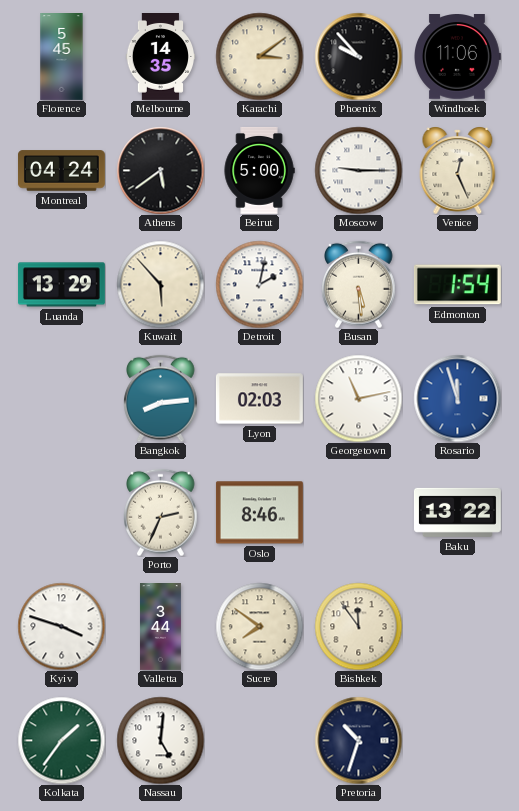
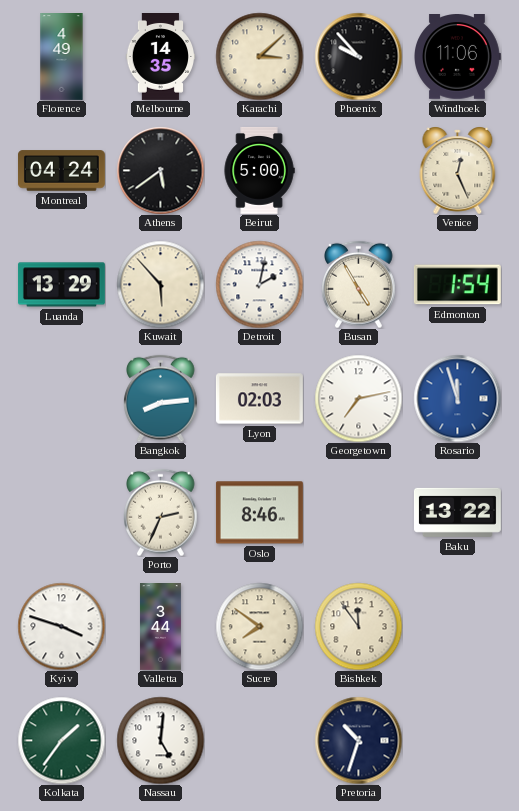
Florence: 5:45 -> 4:49
Karachi: 3:09 -> 3:08
Moscow: 9:15 -> none
Busan: 5:29 -> 4:55
Georgetown: 11:13 -> 7:13
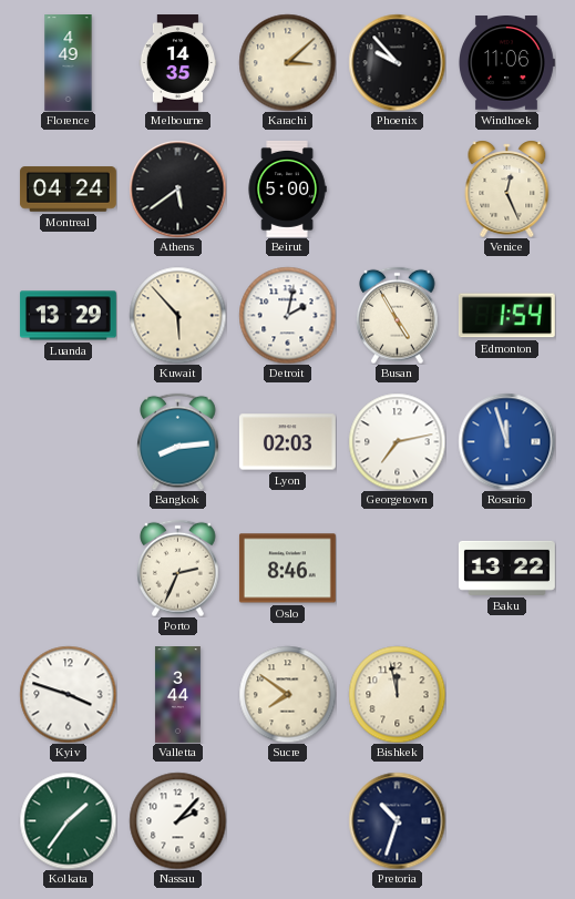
Bishkek: 11:54 -> 11:58
Nassau: 5:01 -> 2:07
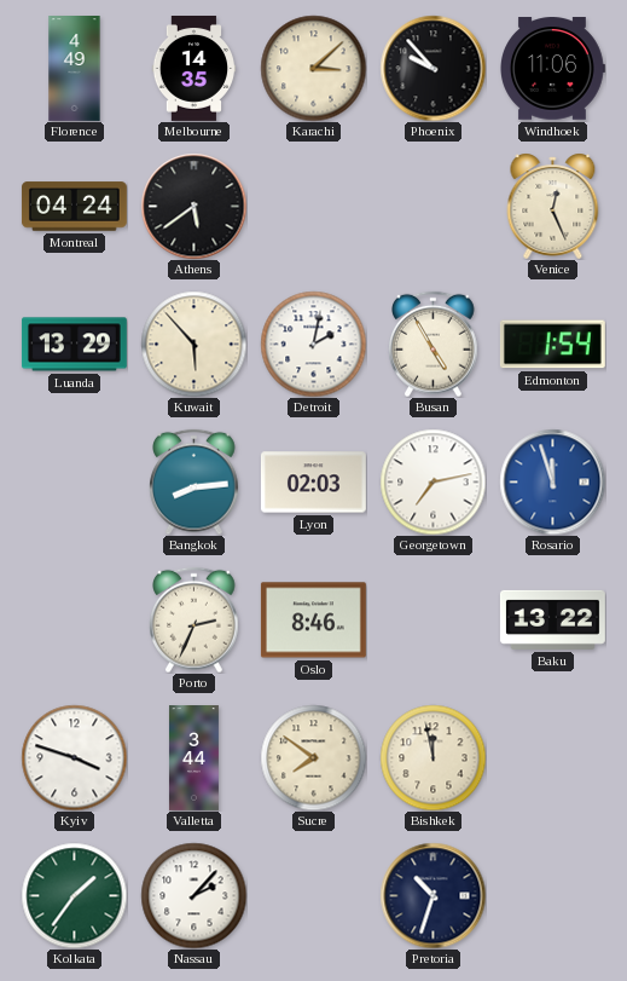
Beirut: 5:00 -> none
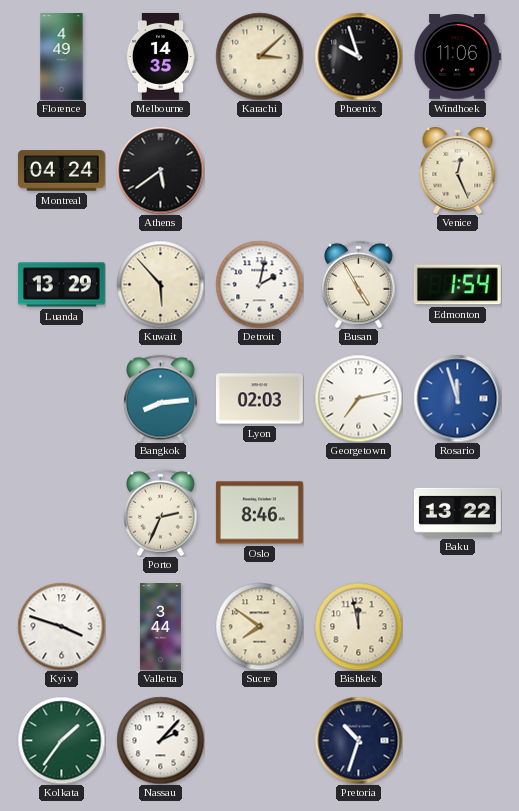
Phoenix: 9:53 -> 9:57
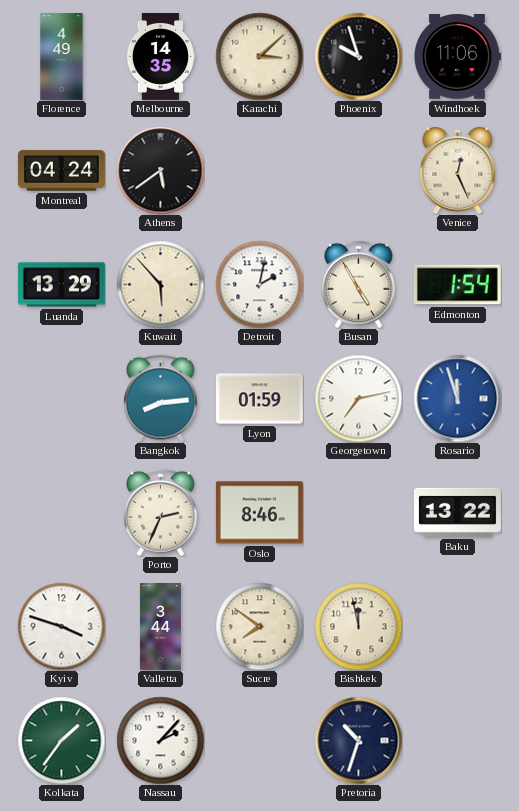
Lyon: 02:03 -> 01:59
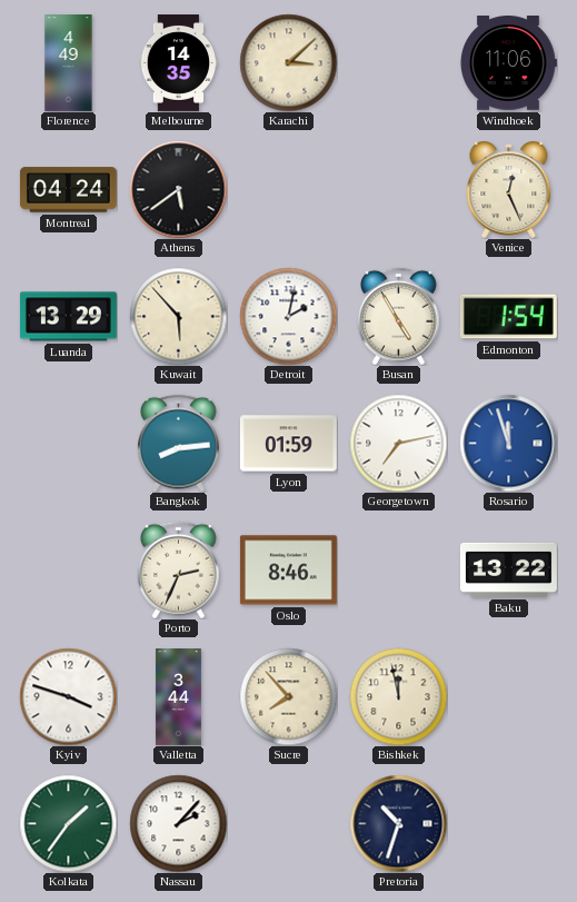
Phoenix: 9:57 -> none
Sucre: 7:51 -> 7:53
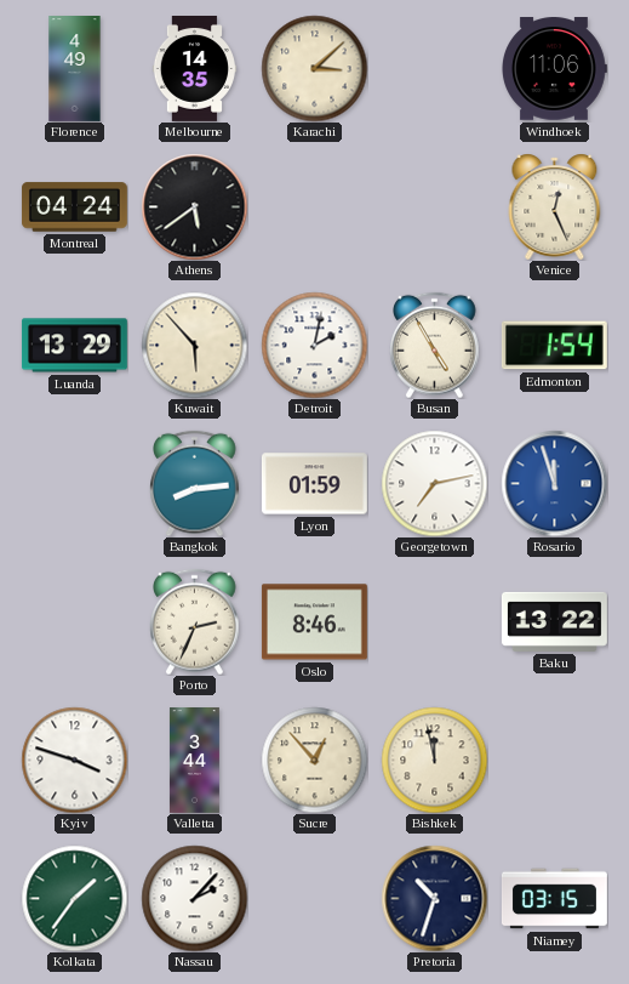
Sucre: 7:53 -> 12:53
Niamey: none -> 03:15
